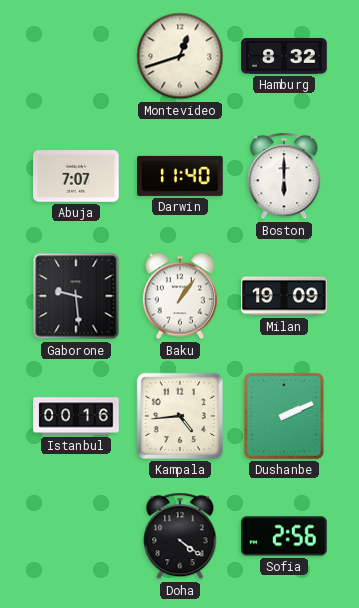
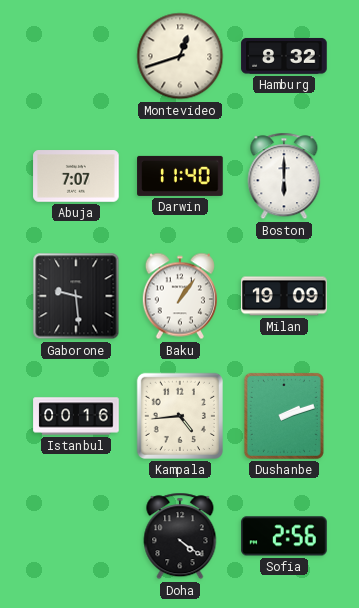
Dushanbe: 2:11 -> 2:12
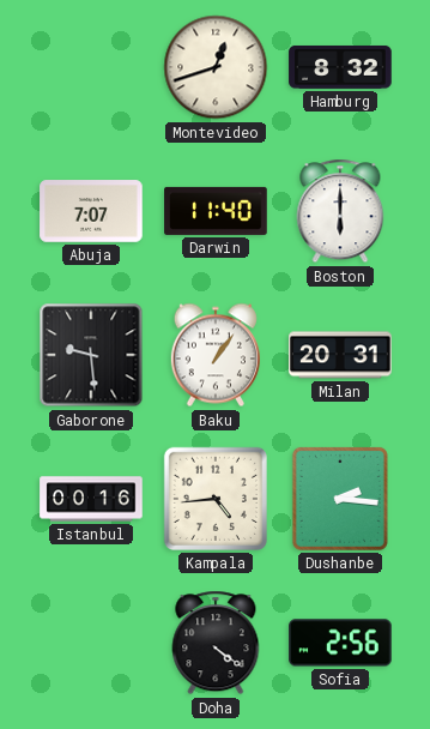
Milan: 19:09 -> 20:31
Dushanbe: 2:12 -> 2:16
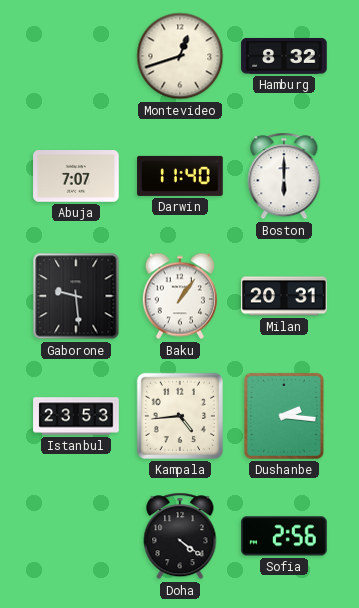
Istanbul: 00:16 -> 23:53
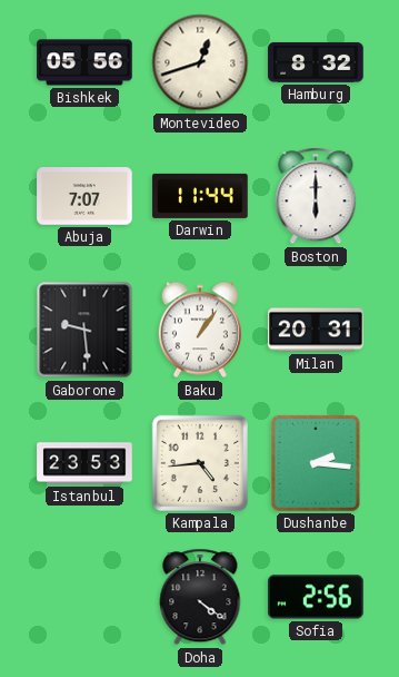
Bishkek: none -> 05:56
Darwin: 11:40 -> 11:44
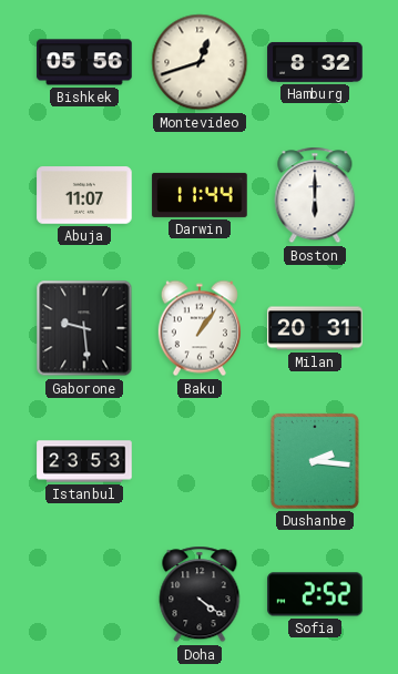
Abuja: 7:07 -> 11:07
Kampala: 4:44 -> none
Sofia: 2:56 -> 2:52
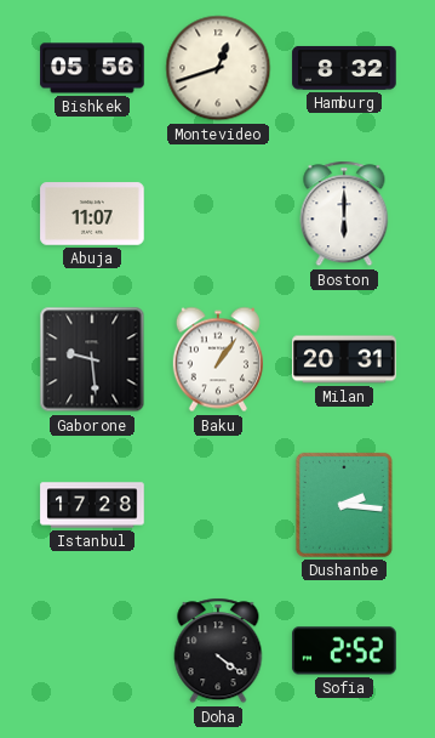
Darwin: 11:44 -> none
Istanbul: 23:53 -> 17:28
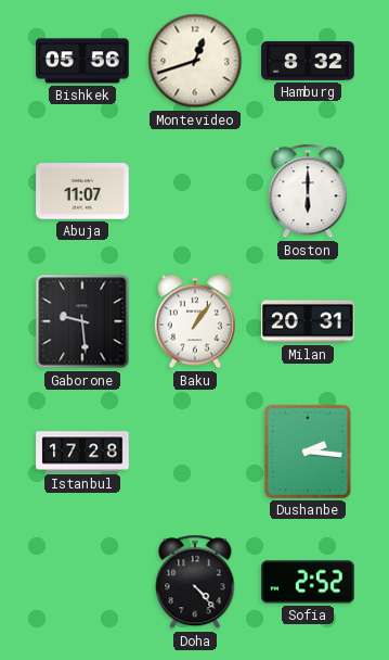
Doha: 4:21 -> 4:23
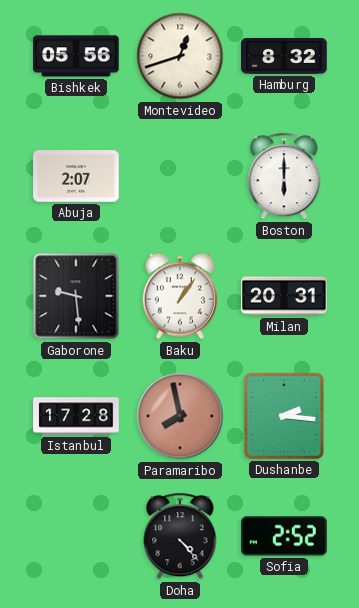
Abuja: 11:07 -> 2:07
Paramaribo: none -> 7:58
